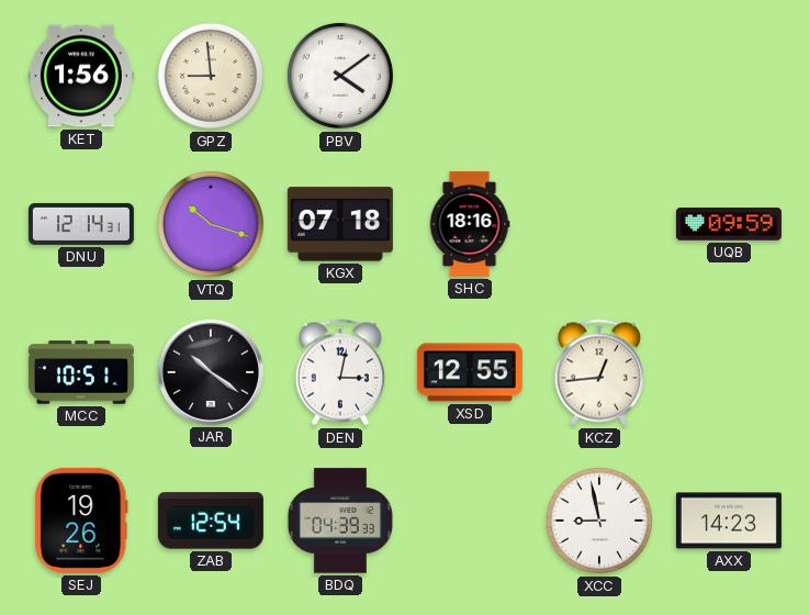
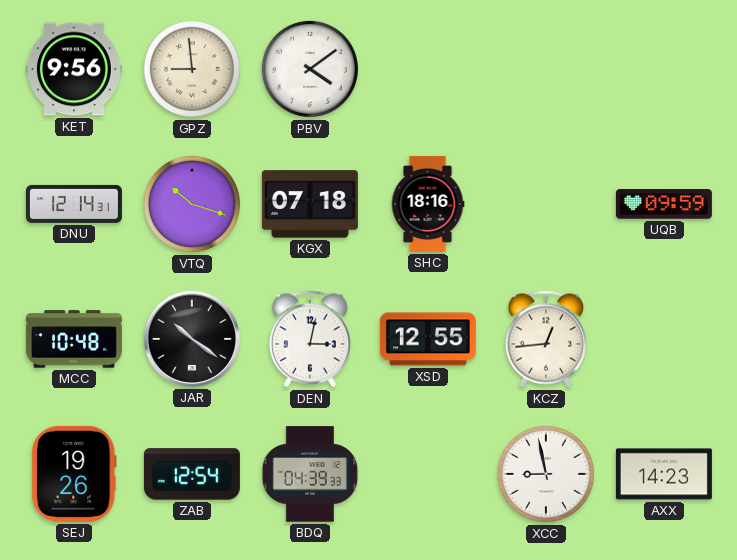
KET: 1:56 -> 9:56
MCC: 10:51 -> 10:48
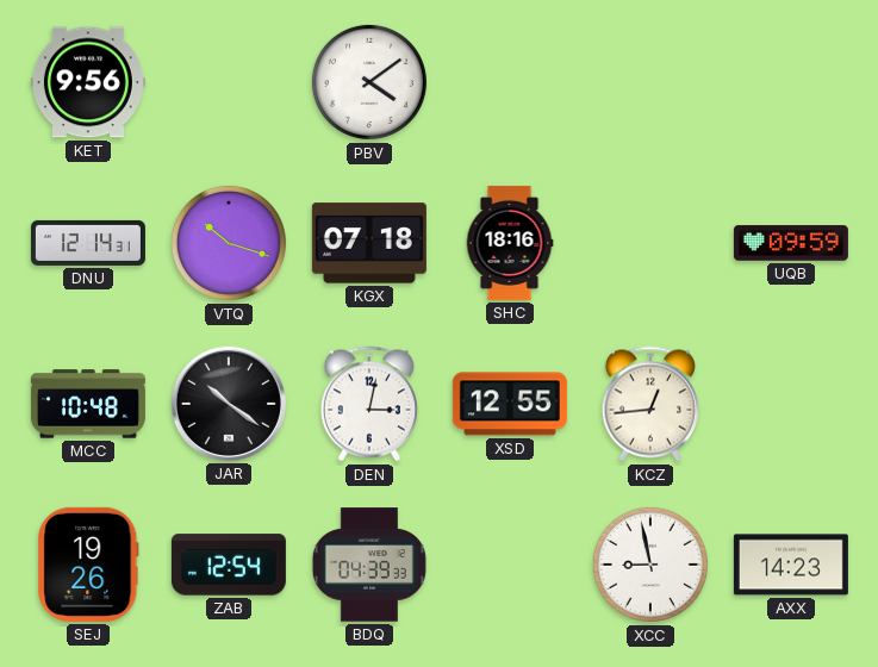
GPZ: 8:59 -> none
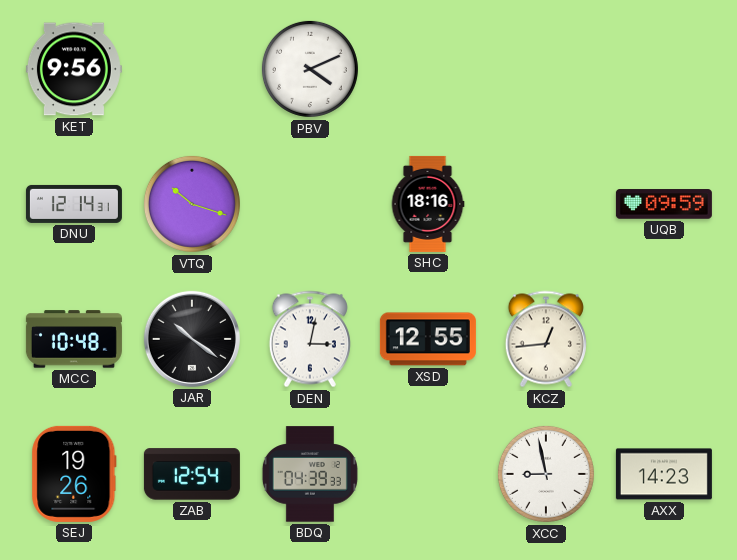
PBV: 4:09 -> 4:11
KGX: 07:18 -> none
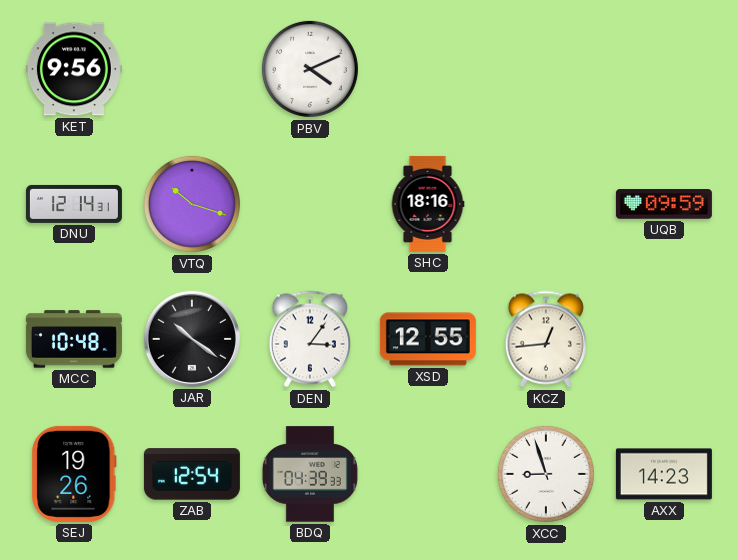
DEN: 3:02 -> 3:06
XCC: 8:58 -> 8:57
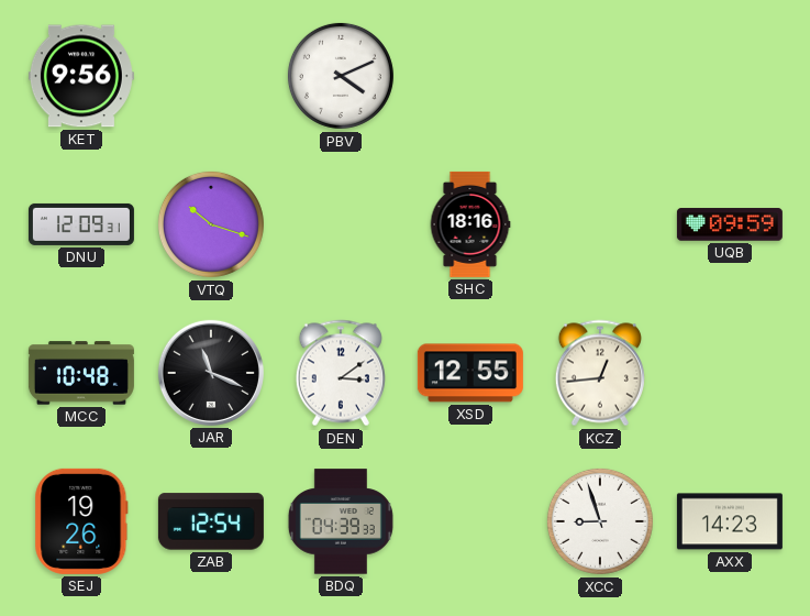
DNU: 12:14 -> 12:09
JAR: 10:21 -> 11:19
DEN: 3:06 -> 3:09
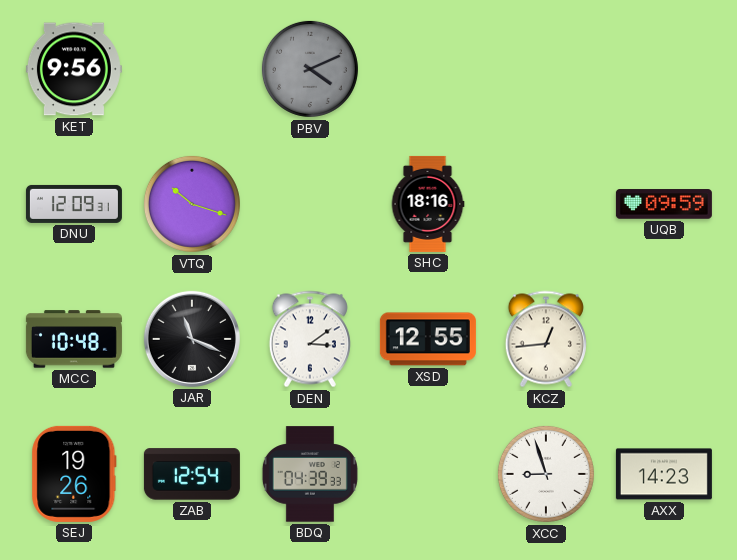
PBV dial: white -> grey
